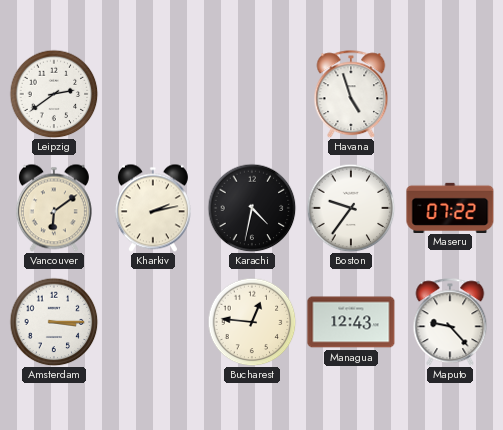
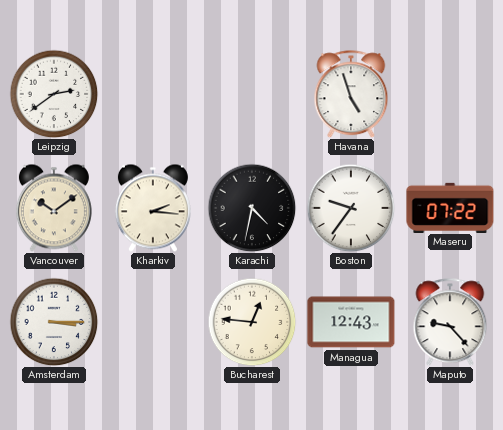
Vancouver: 6:09 -> 10:09
Kharkiv: 2:13 -> 2:16
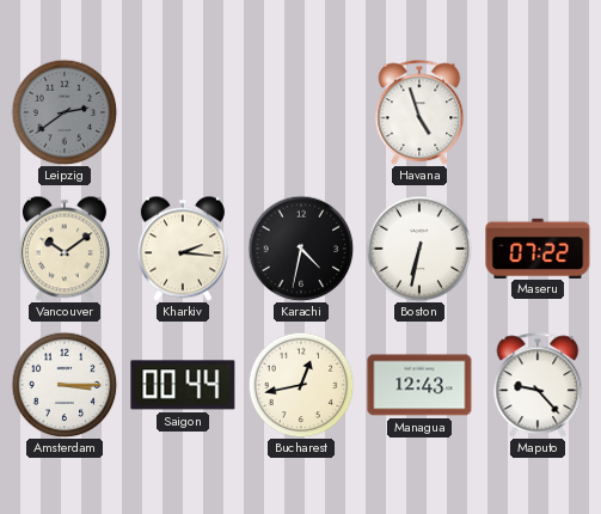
Leipzig dial: white -> grey
Boston: 9:36 -> 6:32
Saigon: none -> 00:44
Bucharest: 12:46 -> 12:43
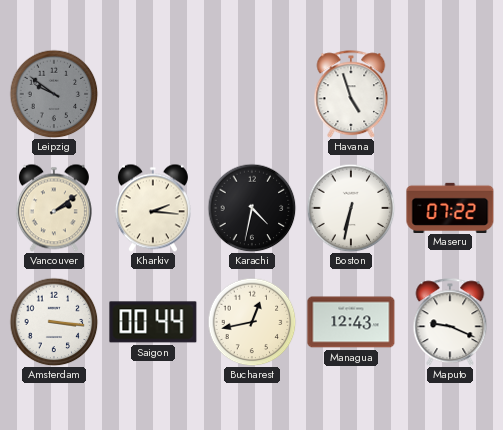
Leipzig: 2:39 -> 9:51
Vancouver: 10:09 -> 2:09
Amsterdam: 3:15 -> 3:16
Maputo: 9:23 -> 9:19
